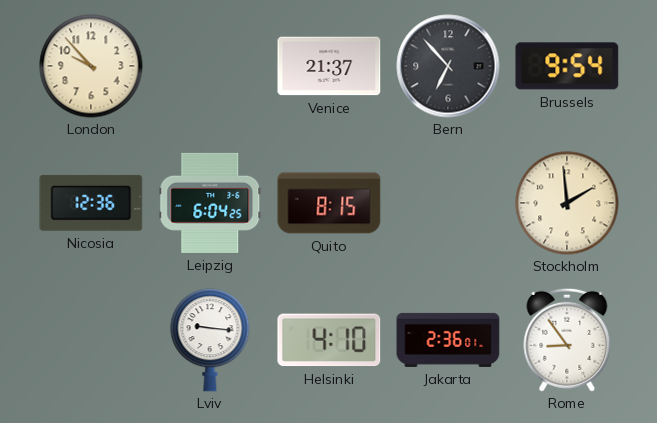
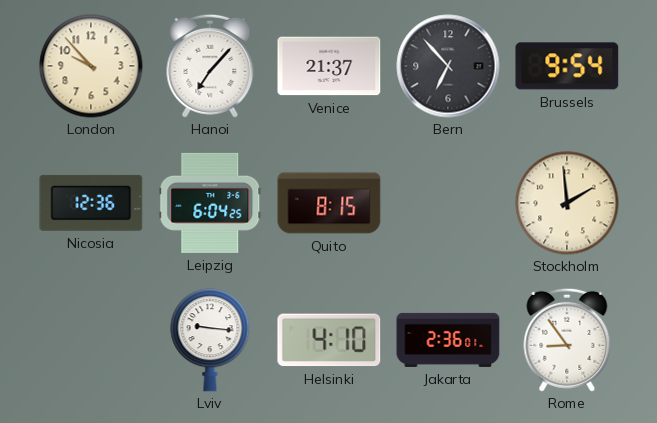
Hanoi: none -> 7:07
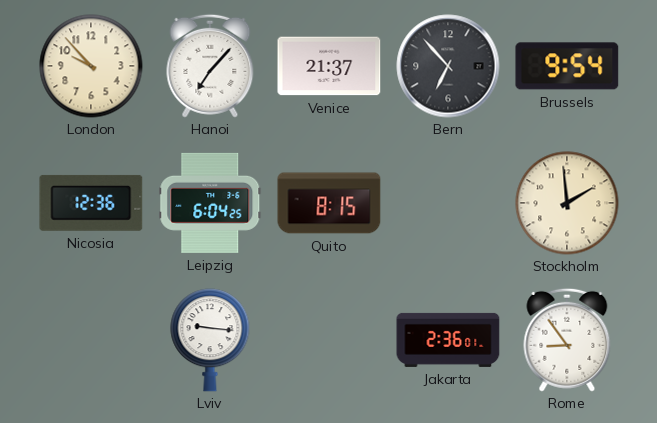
Helsinki: 4:10 -> none
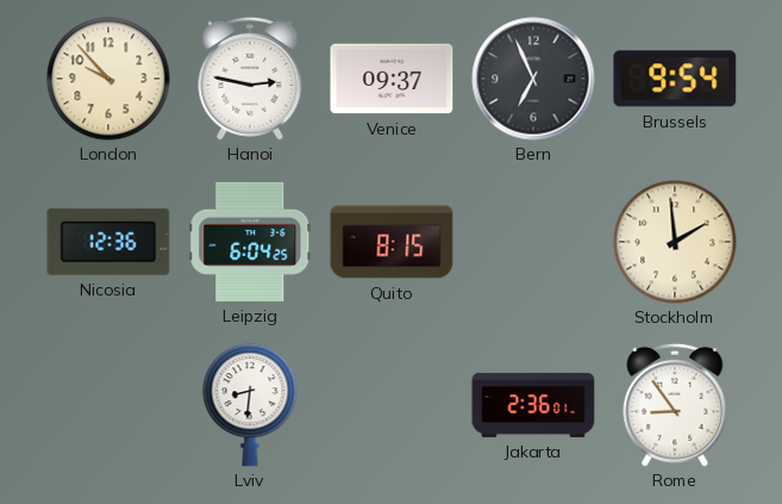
Hanoi: 7:07 -> 2:47
Venice: 21:37 -> 09:37
Bern: 6:53 -> 6:56
Lviv: 9:16 -> 8:31
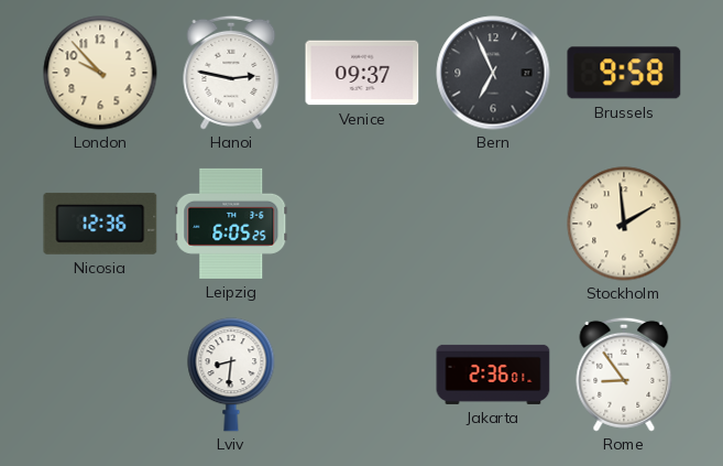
Brussels: 9:54 -> 9:58
Leipzig: 6:04 -> 6:05
Quito: 8:15 -> none
